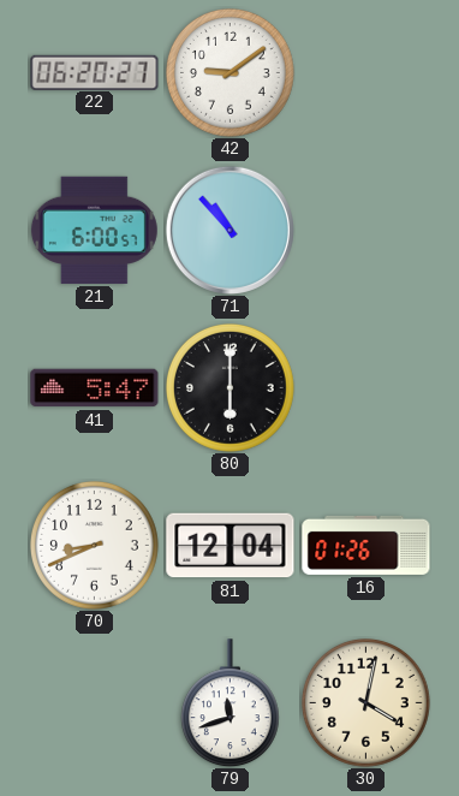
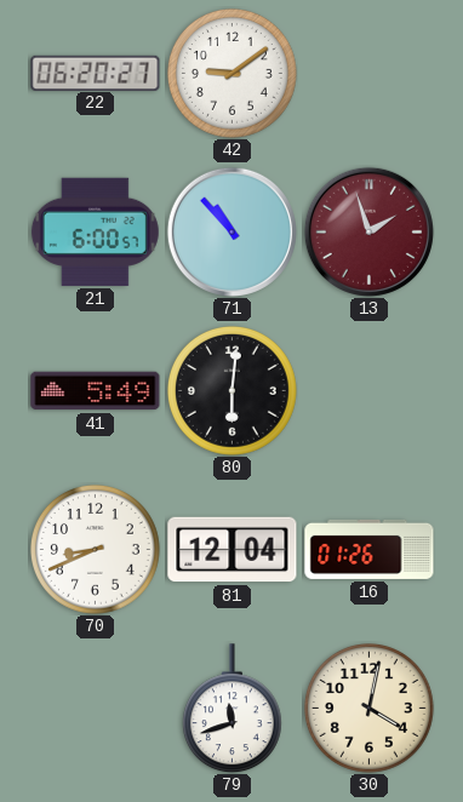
13: none -> 1:57
41: 5:47 -> 5:49
80: 6:00 -> 6:01
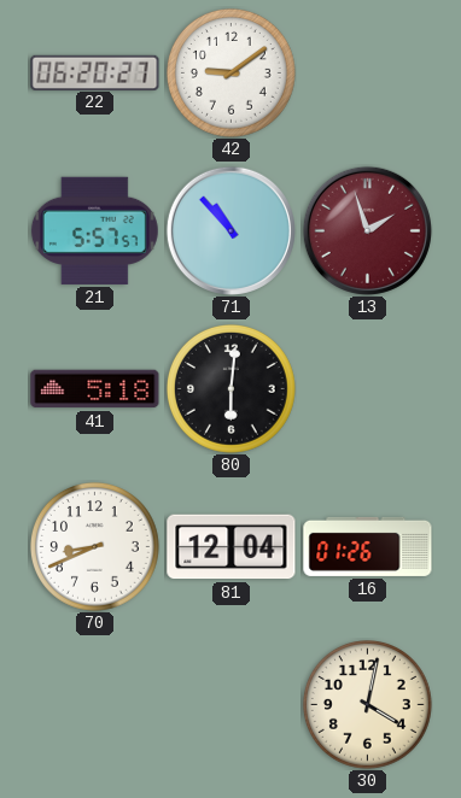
21: 6:00 -> 5:57
41: 5:49 -> 5:18
79: 11:42 -> none
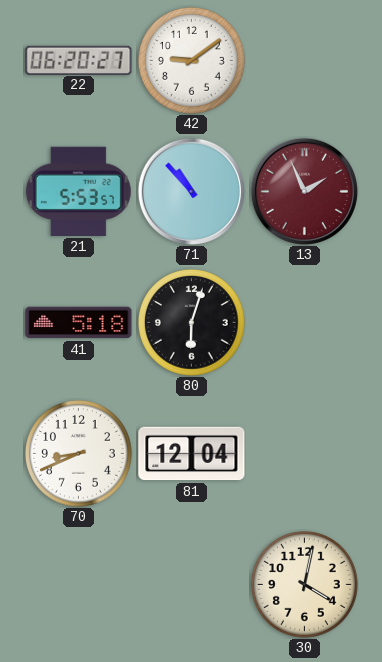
21: 5:57 -> 5:53
13: 1:57 -> 1:56
80: 6:01 -> 6:03
16: 01:26 -> none
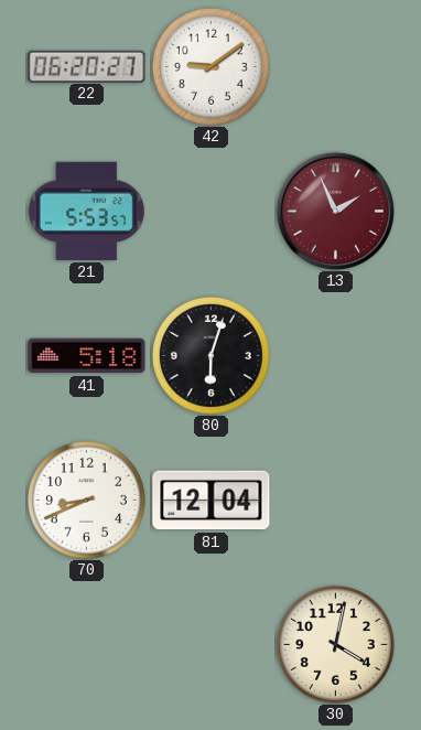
71: 10:53 -> none
